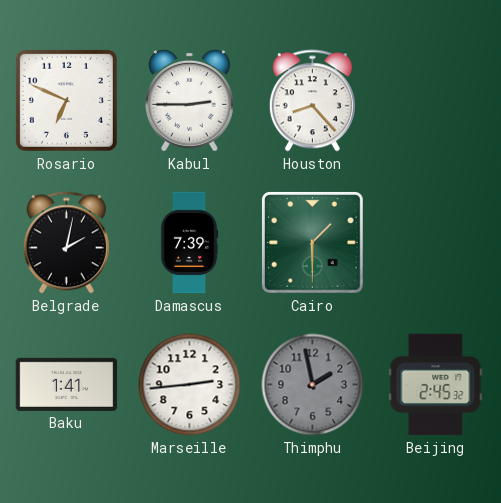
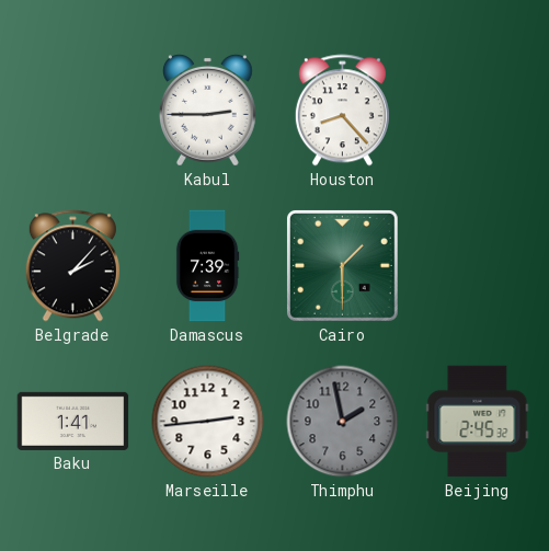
Rosario: 6:49 -> none
Belgrade: 2:02 -> 2:07
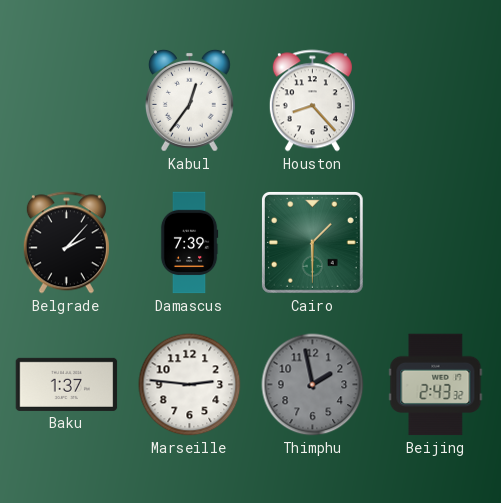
Kabul: 2:45 -> 12:36
Baku: 1:41 -> 1:37
Marseille: 2:44 -> 2:46
Beijing: 2:45 -> 2:43
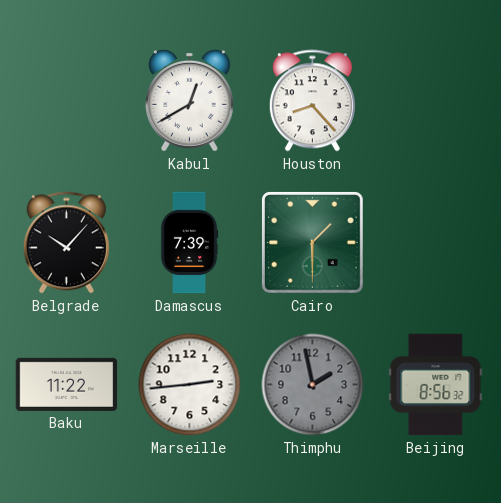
Kabul: 12:36 -> 12:40
Belgrade: 2:07 -> 10:07
Baku: 1:37 -> 11:22
Marseille: 2:46 -> 2:44
Beijing: 2:43 -> 8:56
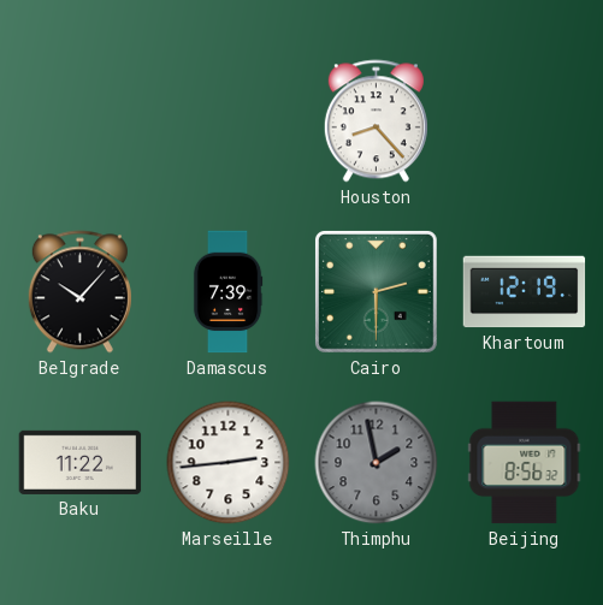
Kabul: 12:40 -> none
Cairo: 1:30 -> 2:30
Khartoum: none -> 12:19
